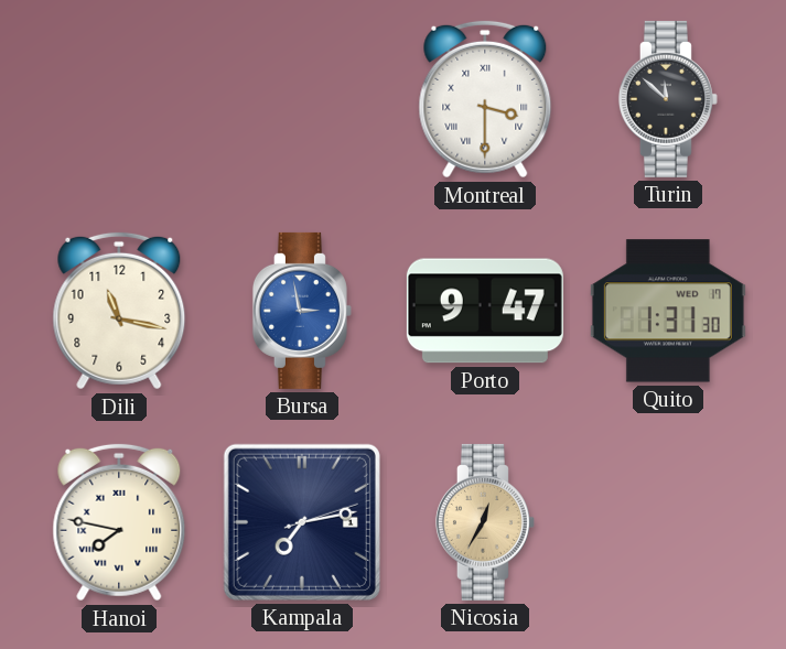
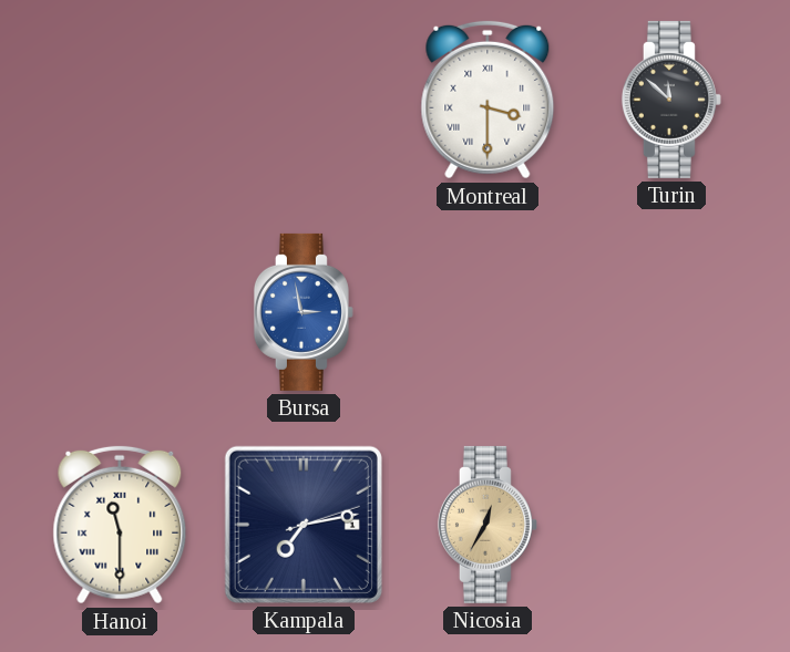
Dili: 11:17 -> none
Porto: 9:47 -> none
Quito: 1:31 -> none
Hanoi: 7:47 -> 11:30
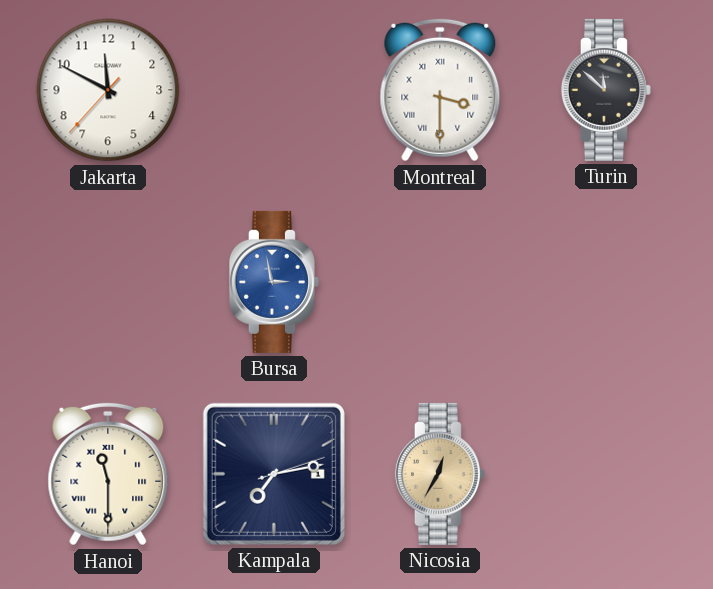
Jakarta: none -> 11:49
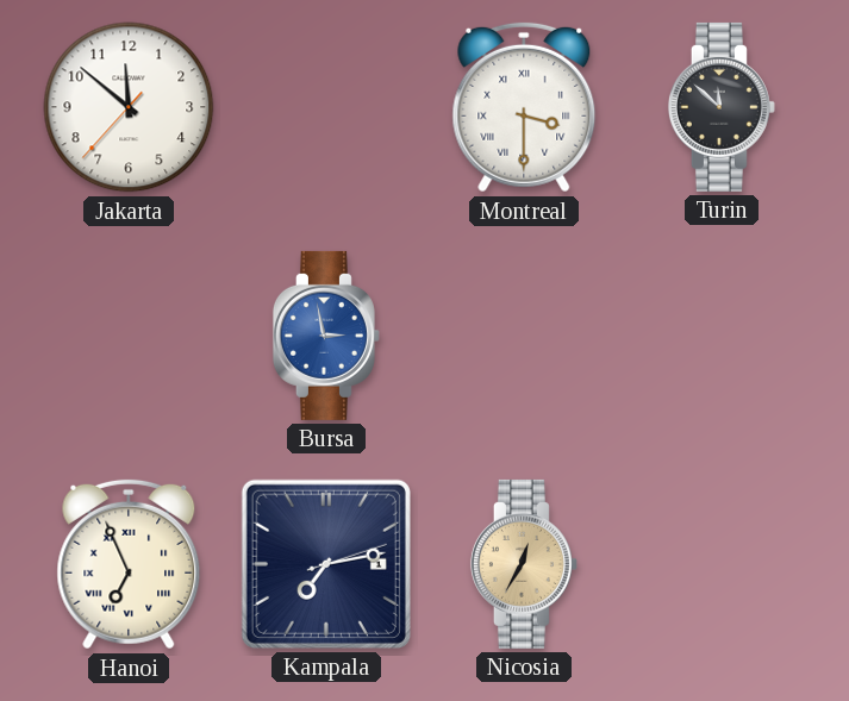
Jakarta: 11:49 -> 11:51
Hanoi: 11:30 -> 6:56
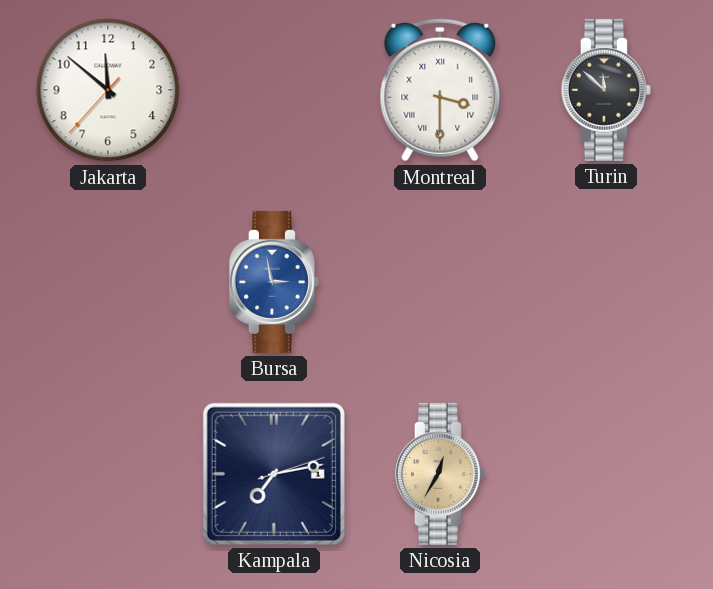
Hanoi: 6:56 -> none
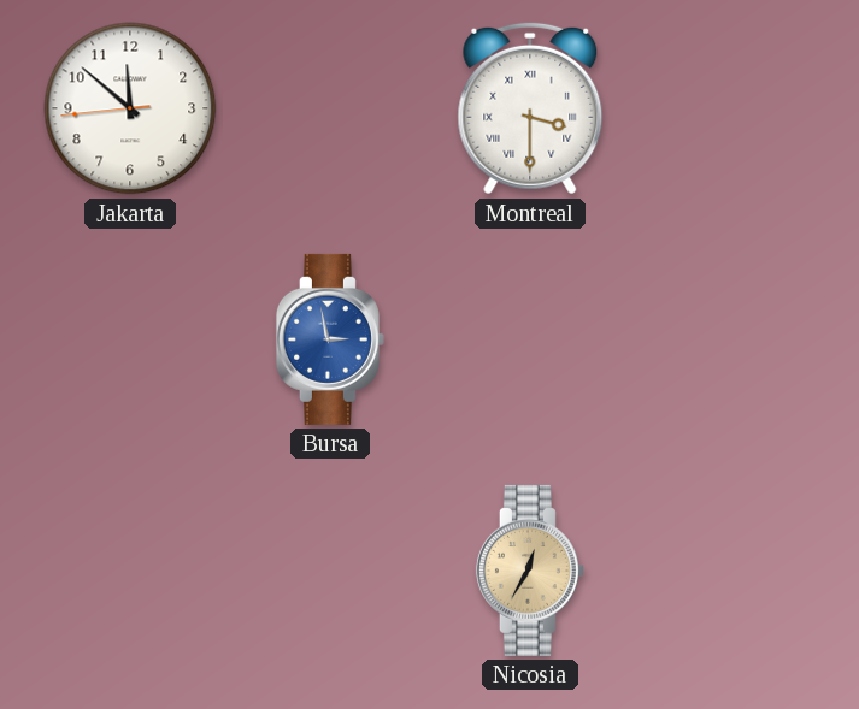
Jakarta: 11:51:37 -> 11:51:44
Turin: 11:52 -> none
Kampala: 7:13 -> none
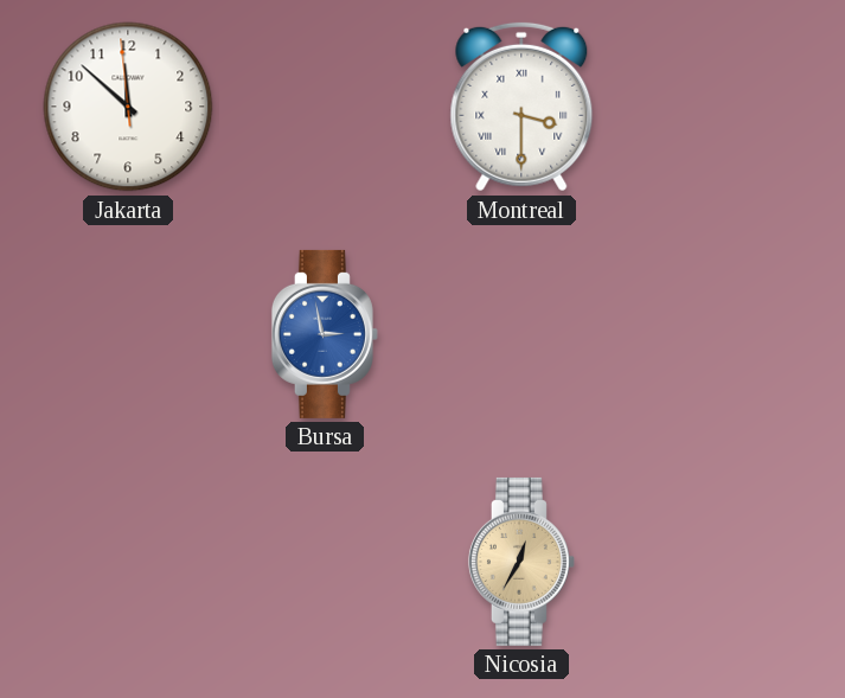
Jakarta: 11:51:44 -> 11:51:59
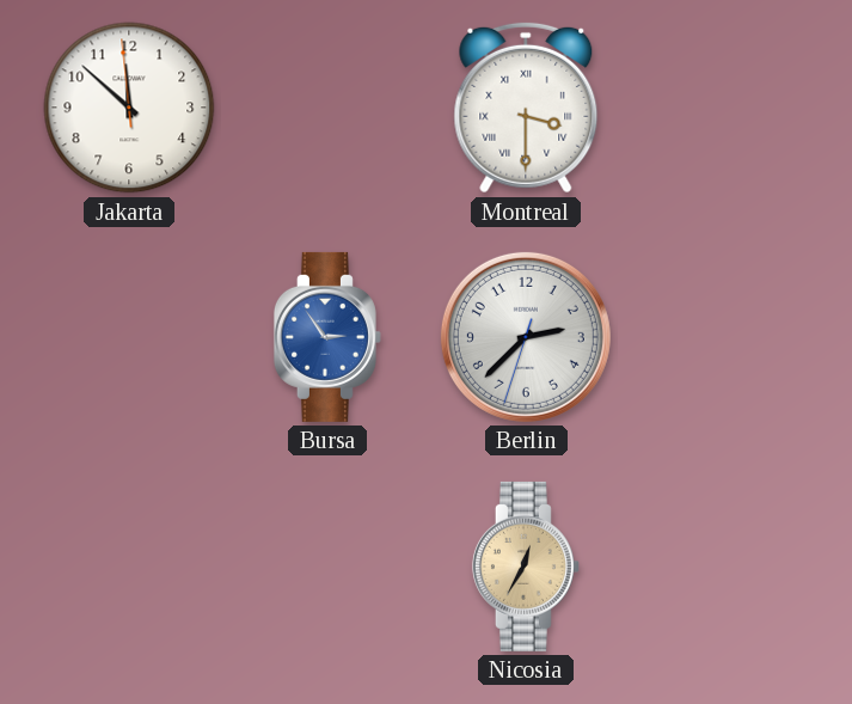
Bursa: 2:58 -> 2:54
Berlin: none -> 2:37
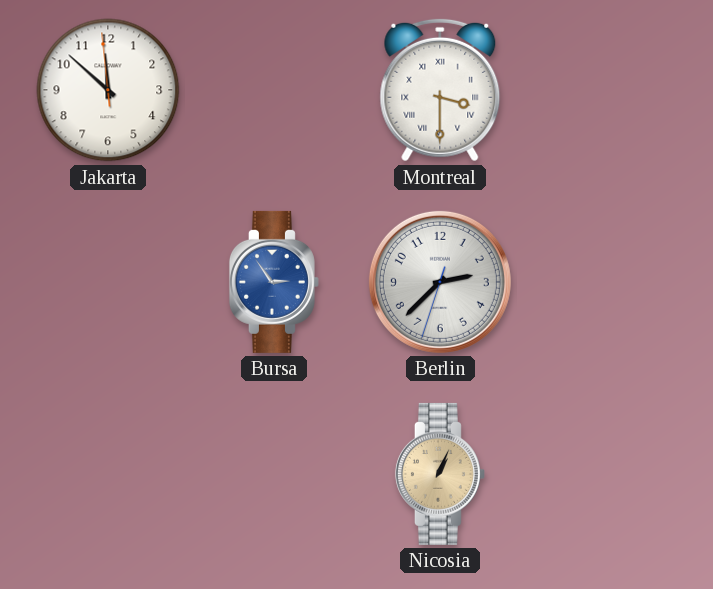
Nicosia: 12:35 -> 1:04
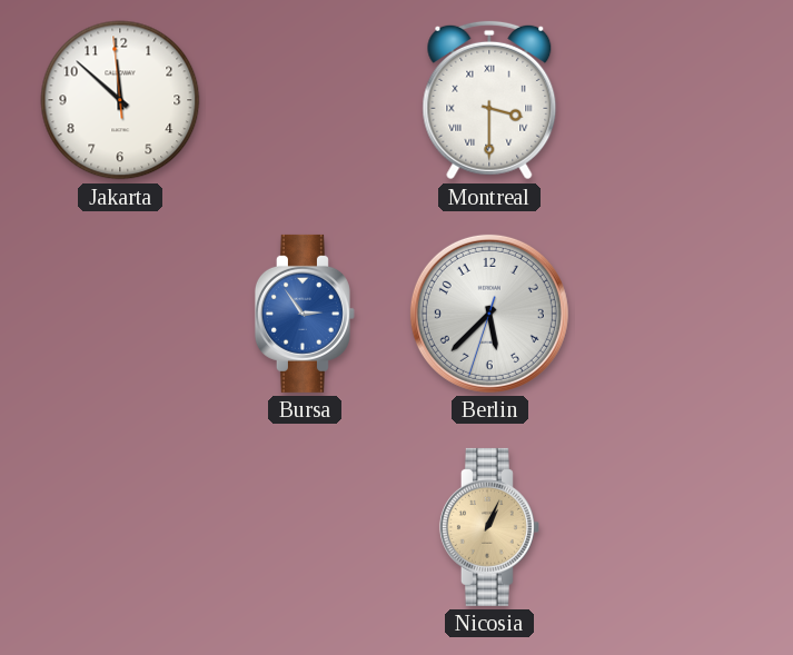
Berlin: 2:37 -> 5:37
